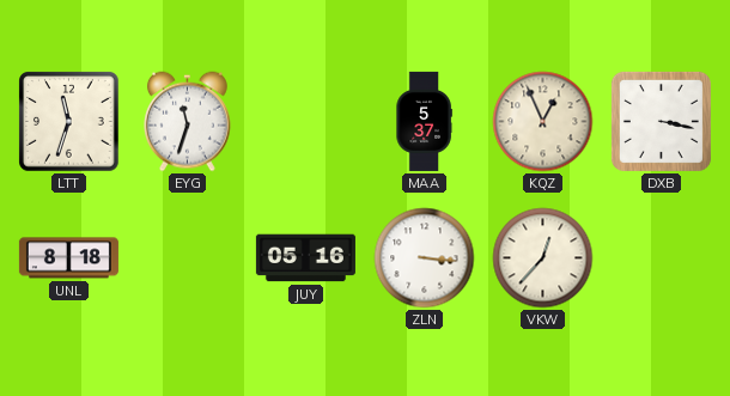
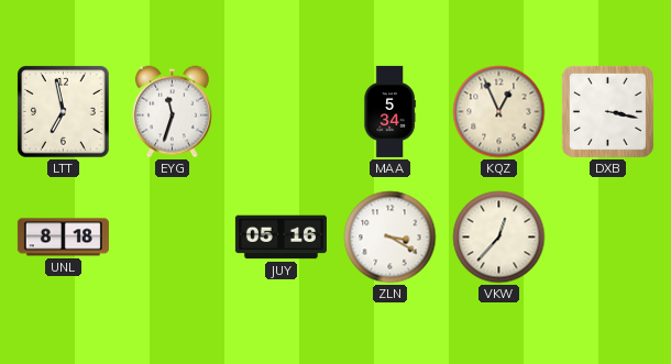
LTT: 11:33 -> 6:58
MAA: 5:37 -> 5:34
ZLN: 3:16 -> 3:20
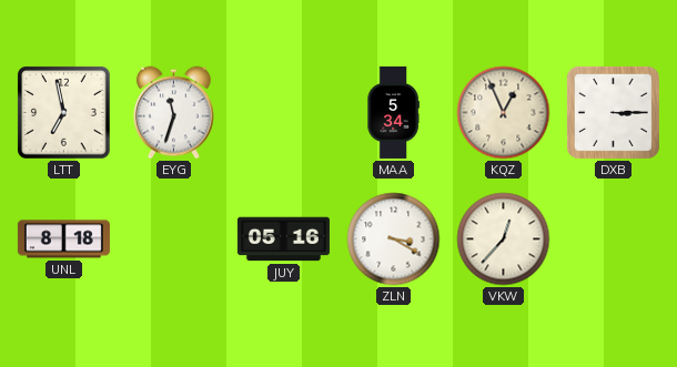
DXB: 3:17 -> 3:15
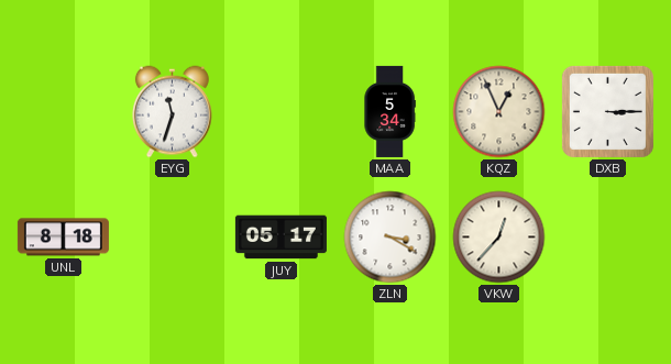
LTT: 6:58 -> none
JUY: 05:16 -> 05:17
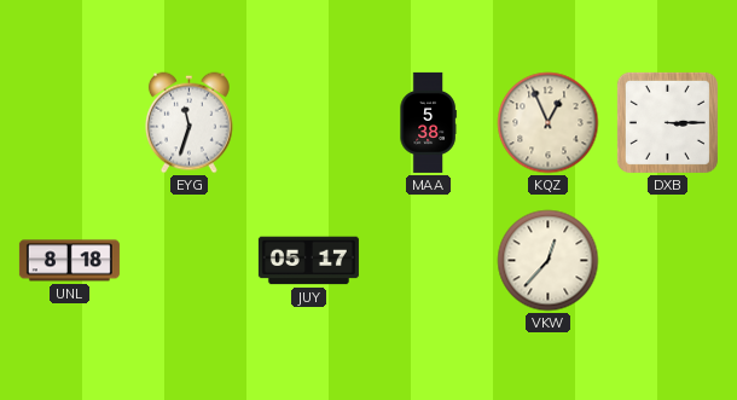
MAA: 5:34 -> 5:38
ZLN: 3:20 -> none
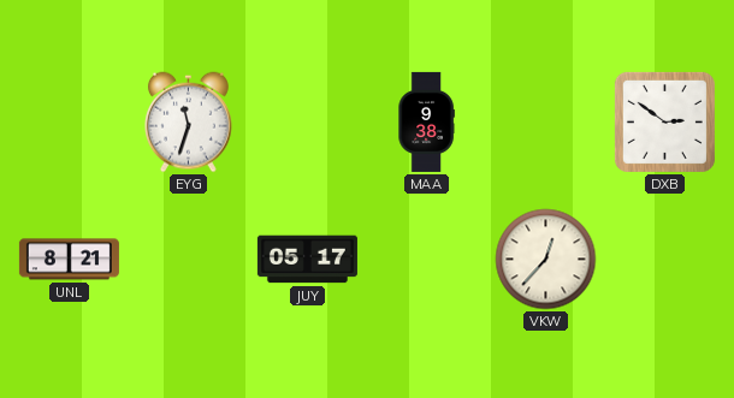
MAA: 5:38 -> 9:38
KQZ: 12:56 -> none
DXB: 3:15 -> 2:51
UNL: 8:18 -> 8:21
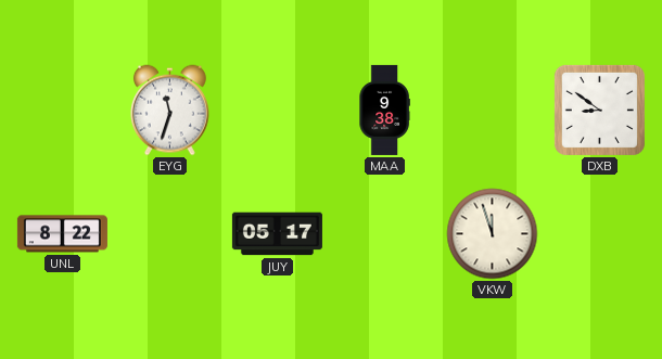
DXB: 2:51 -> 8:51
UNL: 8:21 -> 8:22
VKW: 12:37 -> 11:57
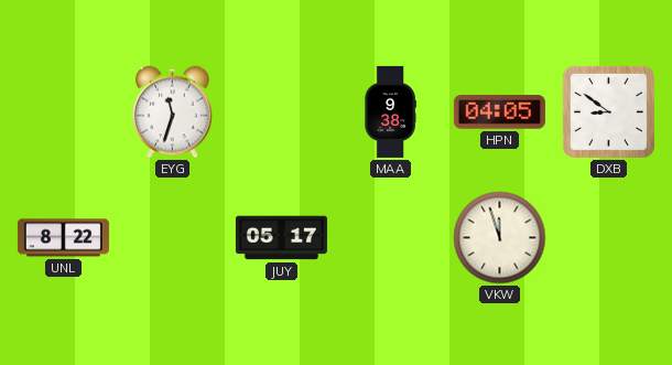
HPN: none -> 04:05
